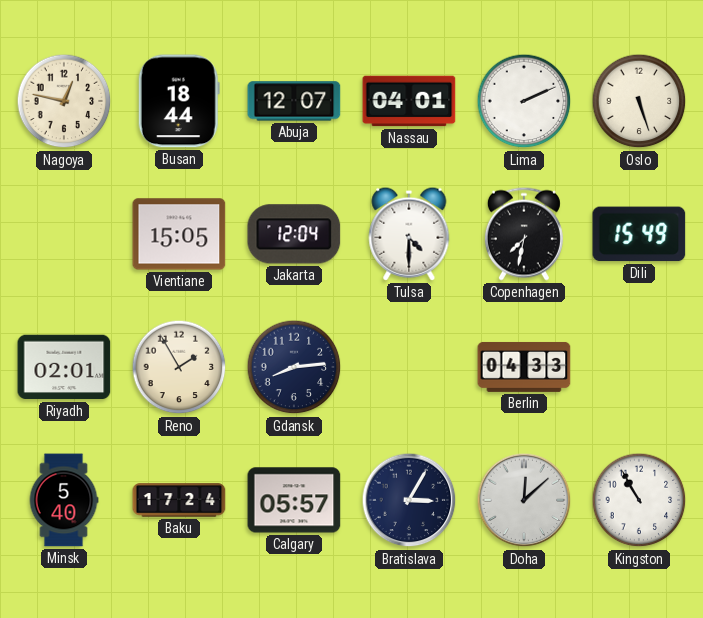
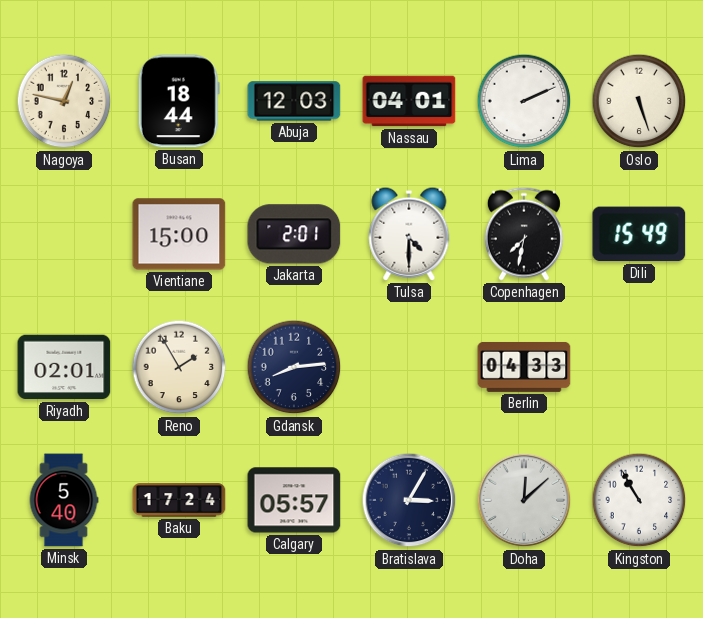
Abuja: 12:07 -> 12:03
Vientiane: 15:05 -> 15:00
Jakarta: 12:04 -> 2:01
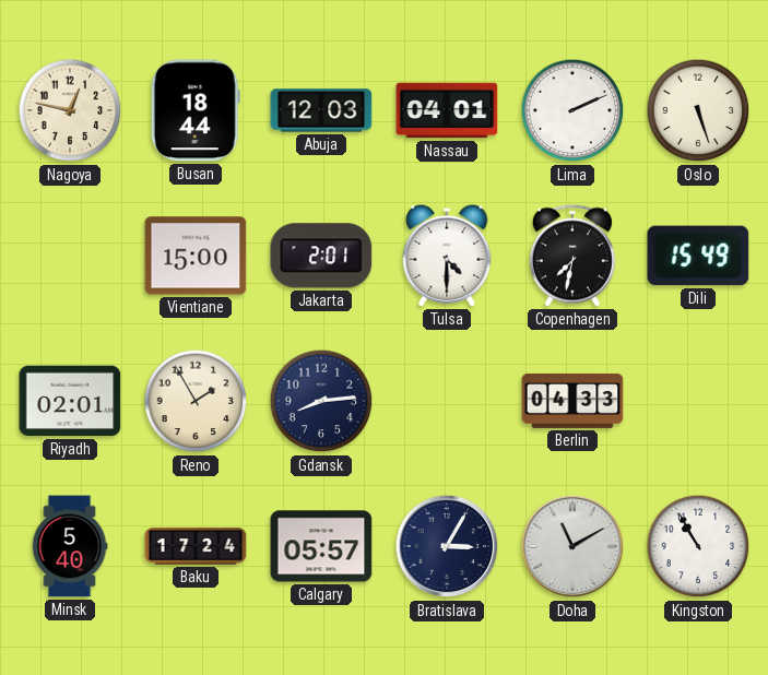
Doha: 12:08 -> 11:10
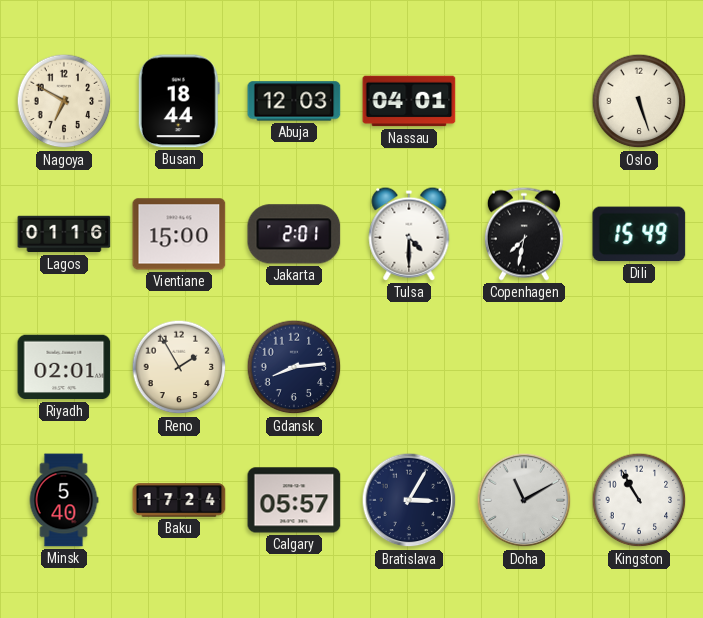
Nagoya: 12:47 -> 6:50
Lima: 2:11 -> none
Lagos: none -> 01:16
Berlin: 04:33 -> none
